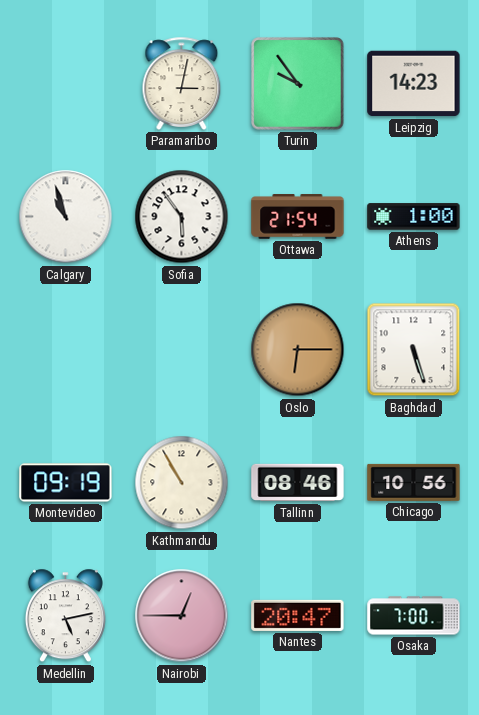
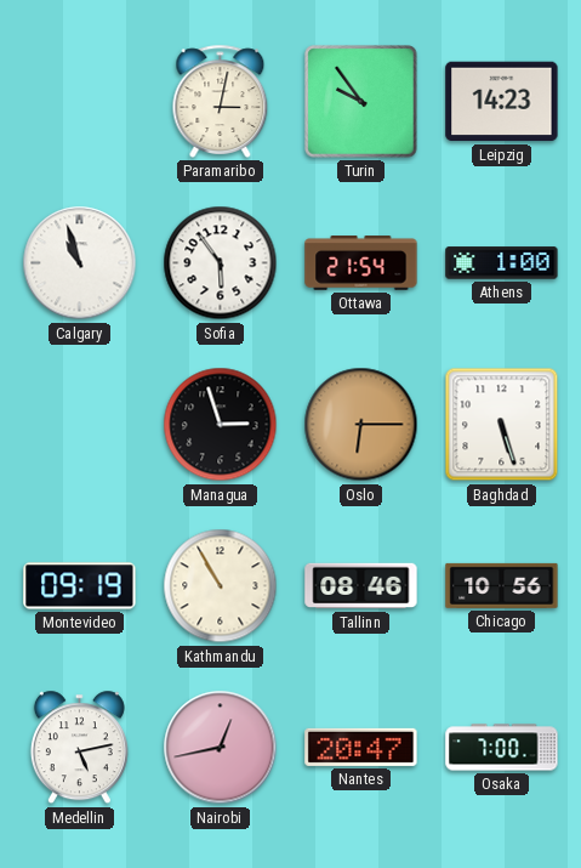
Managua: none -> 2:57
Nairobi: 12:45 -> 12:43
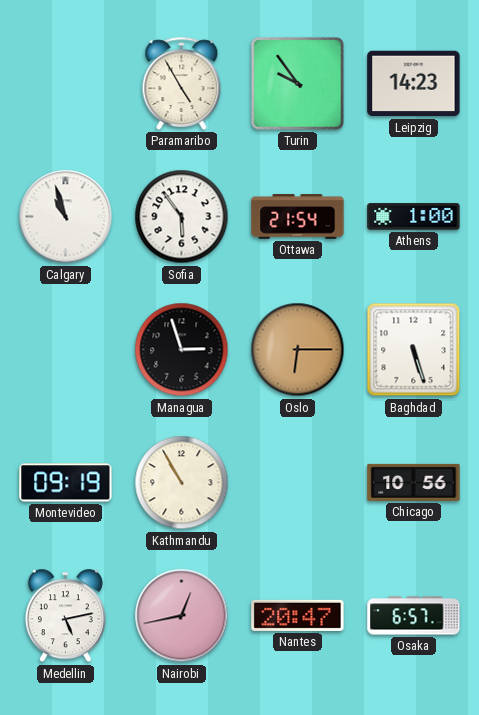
Paramaribo: 3:02 -> 4:55
Tallinn: 08:46 -> none
Osaka: 7:00 -> 6:57
